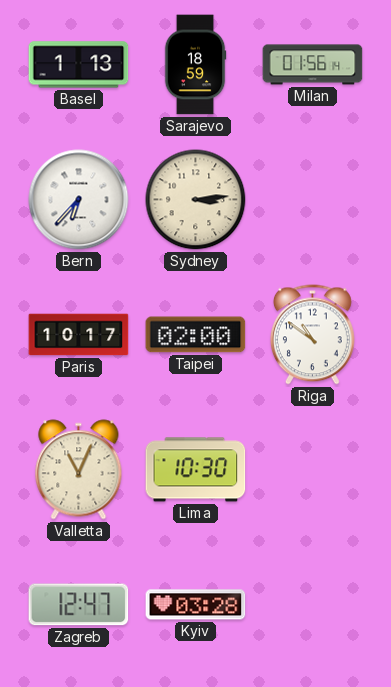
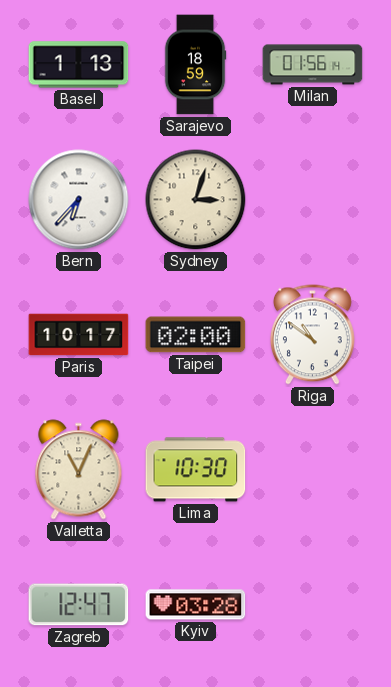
Sydney: 3:14 -> 3:03
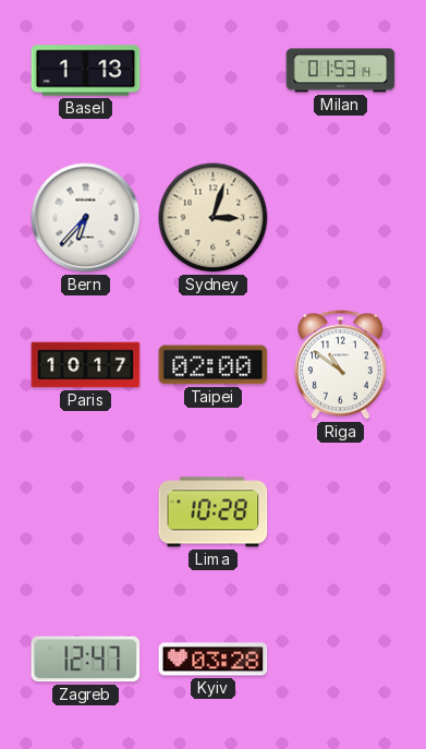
Sarajevo: 18:59 -> none
Milan: 01:56 -> 01:53
Valletta: 11:04 -> none
Lima: 10:30 -> 10:28
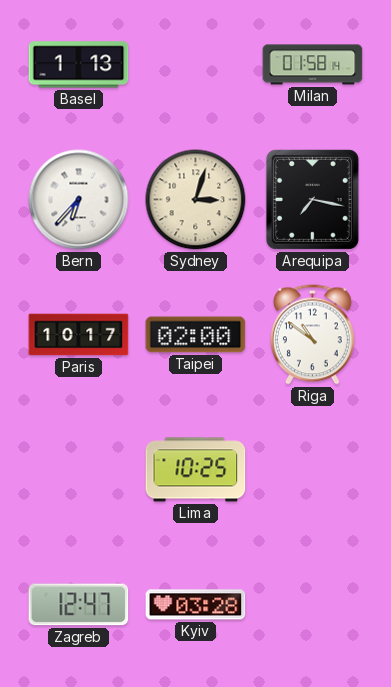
Milan: 01:53 -> 01:58
Arequipa: none -> 7:17
Lima: 10:28 -> 10:25
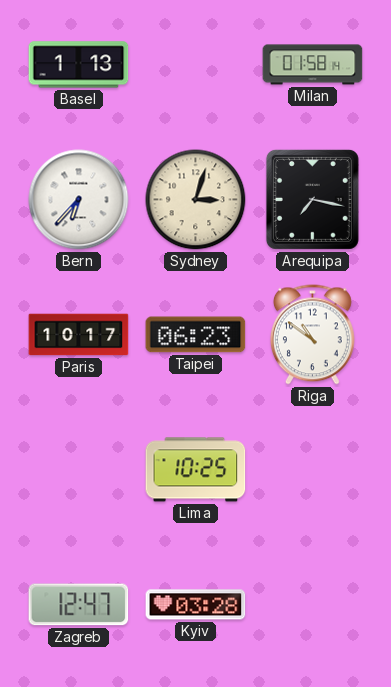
Taipei: 02:00 -> 06:23
